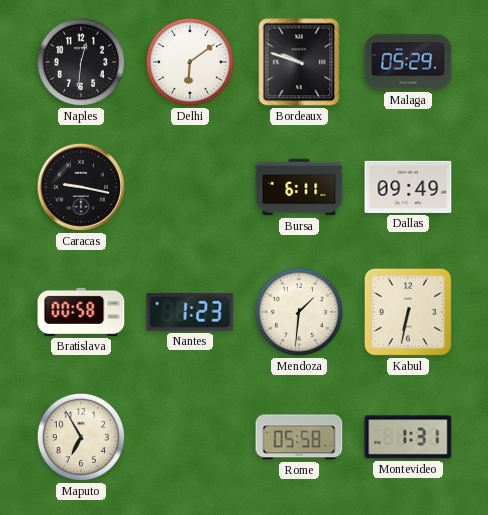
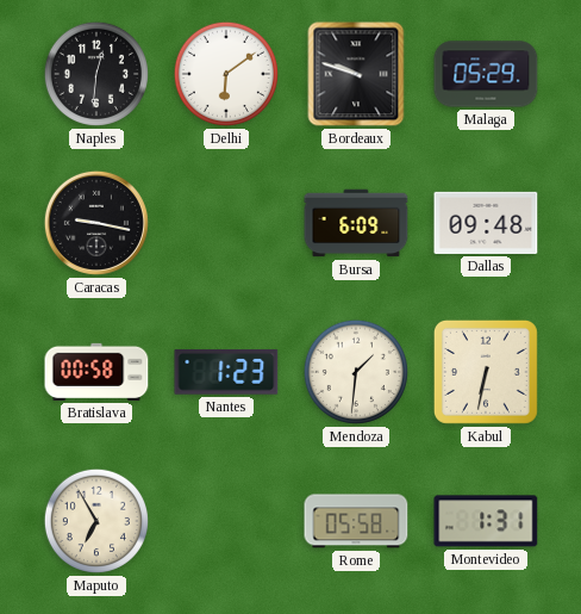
Bursa: 6:11 -> 6:09
Dallas: 09:49 -> 09:48
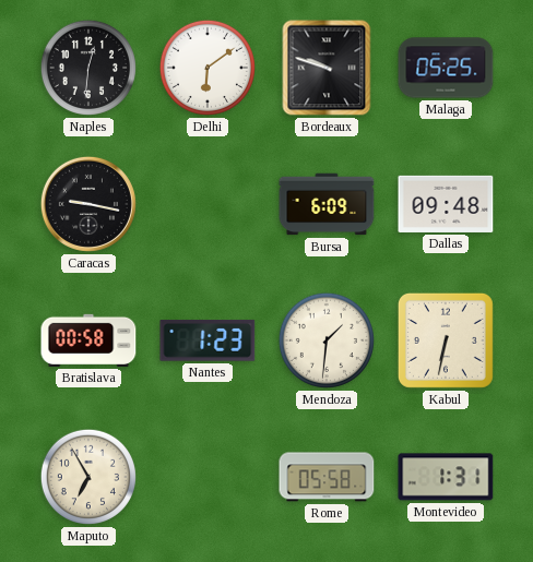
Malaga: 05:29 -> 05:25
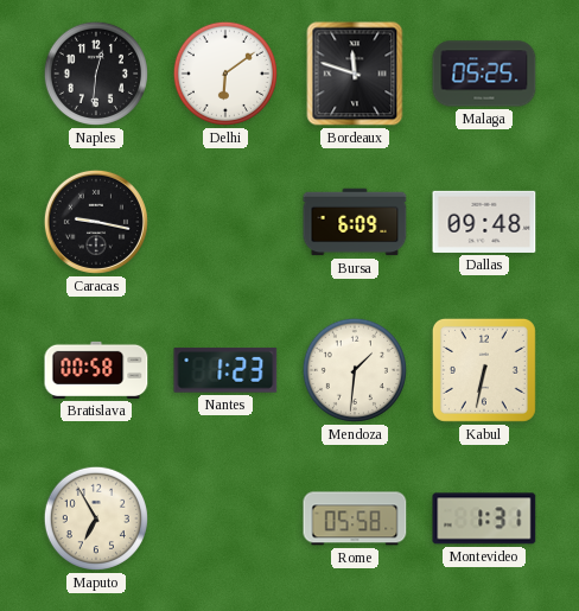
Bordeaux: 9:48 -> 11:48
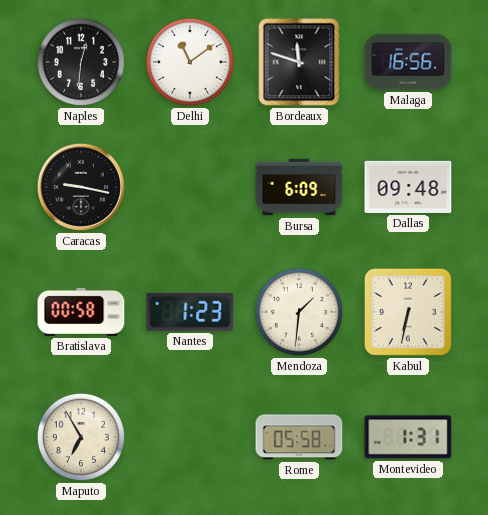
Delhi: 6:09 -> 11:09
Malaga: 05:25 -> 16:56
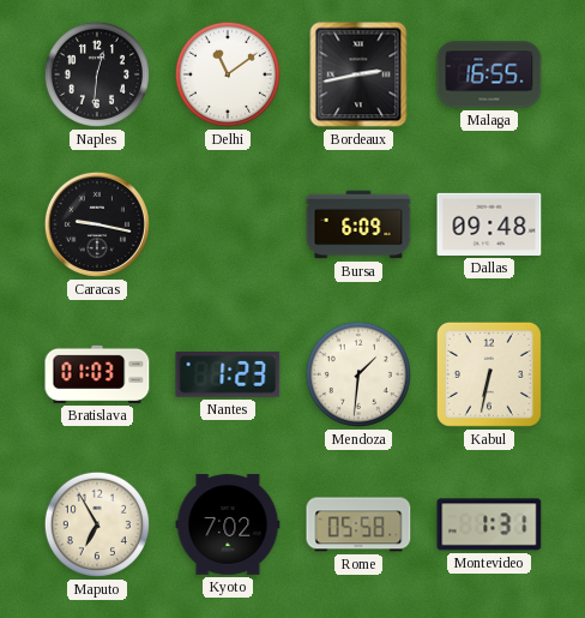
Bordeaux: 11:48 -> 2:43
Malaga: 16:56 -> 16:55
Bratislava: 00:58 -> 01:03
Kyoto: none -> 7:02
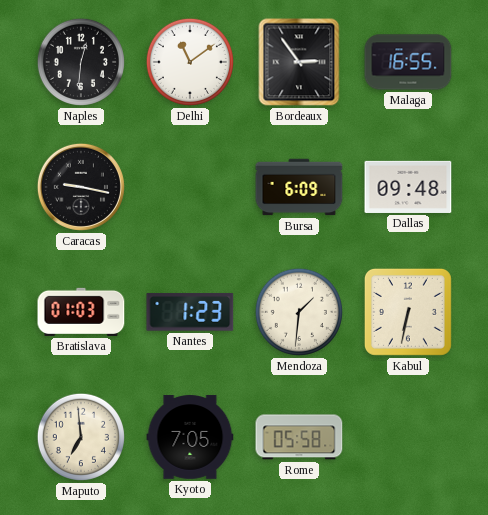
Bordeaux: 2:43 -> 2:54
Maputo: 6:55 -> 6:59
Kyoto: 7:02 -> 7:05
Montevideo: 1:31 -> none
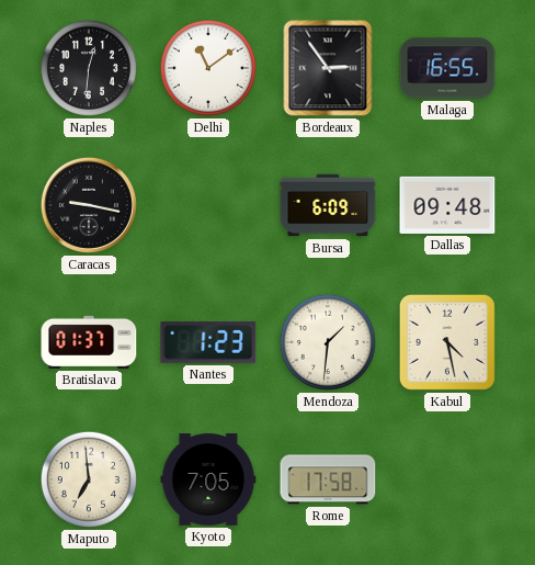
Bratislava: 01:03 -> 01:37
Kabul: 6:32 -> 4:28
Rome: 05:58 -> 17:58
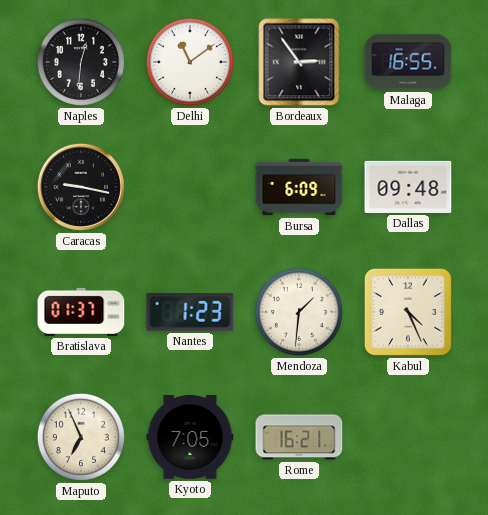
Kabul: 4:28 -> 4:26
Maputo: 6:59 -> 6:56
Rome: 17:58 -> 16:21
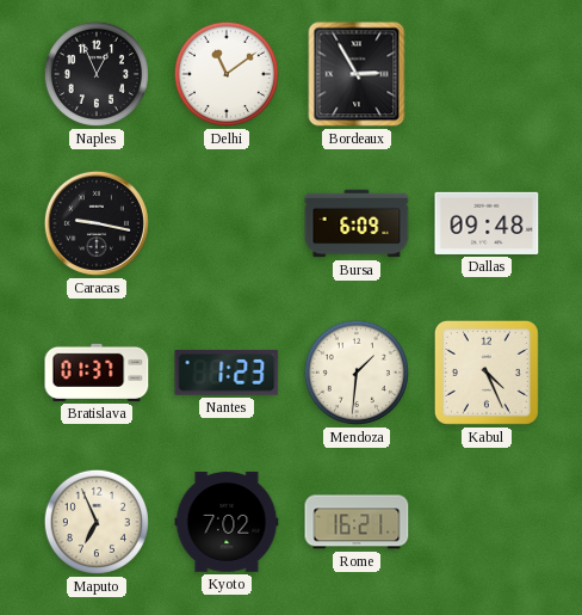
Naples: 12:31 -> 12:56
Bordeaux: 2:54 -> 2:55
Malaga: 16:55 -> none
Kyoto: 7:05 -> 7:02
